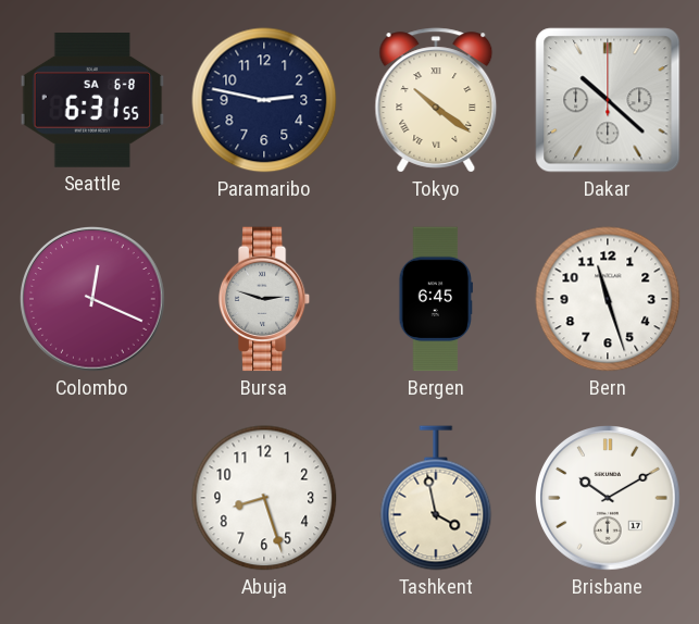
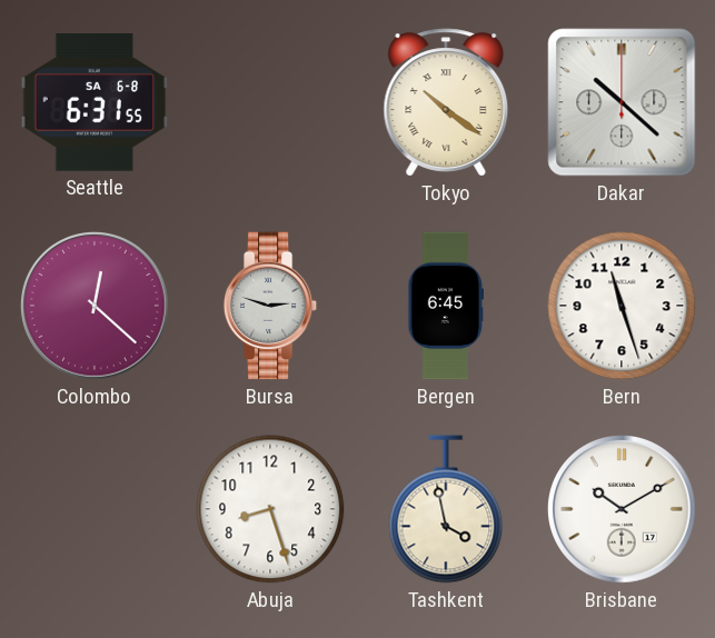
Paramaribo: 2:47 -> none
Colombo: 12:19 -> 12:22
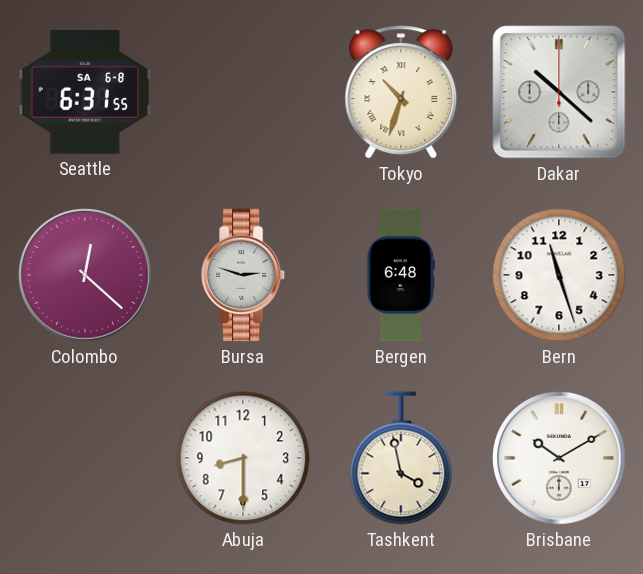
Tokyo: 10:21 -> 10:33
Bergen: 6:45 -> 6:48
Abuja: 8:27 -> 8:30
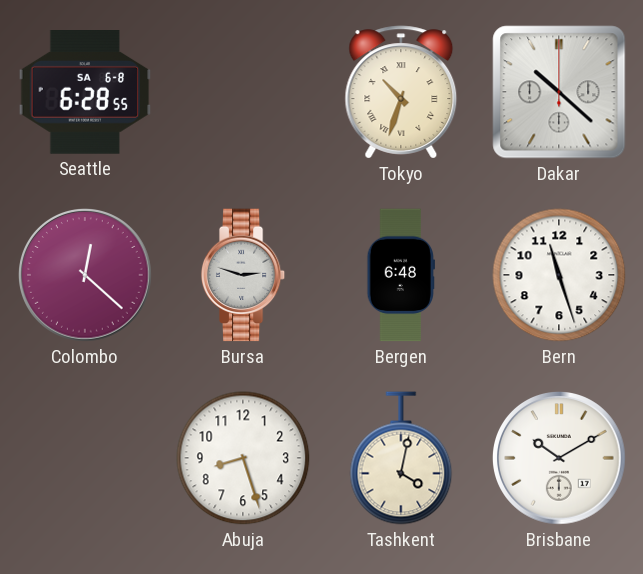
Seattle: 6:31 -> 6:28
Abuja: 8:30 -> 8:27
Tashkent: 3:58 -> 4:02
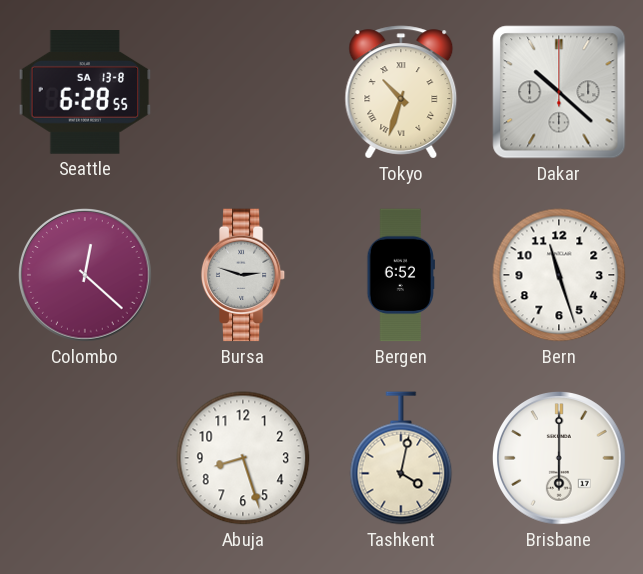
Seattle date: SA 6-8 -> SA 13-8
Bergen: 6:48 -> 6:52
Brisbane: 10:10 -> 6:00
